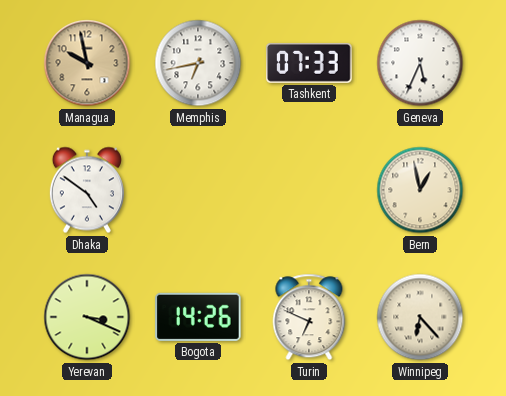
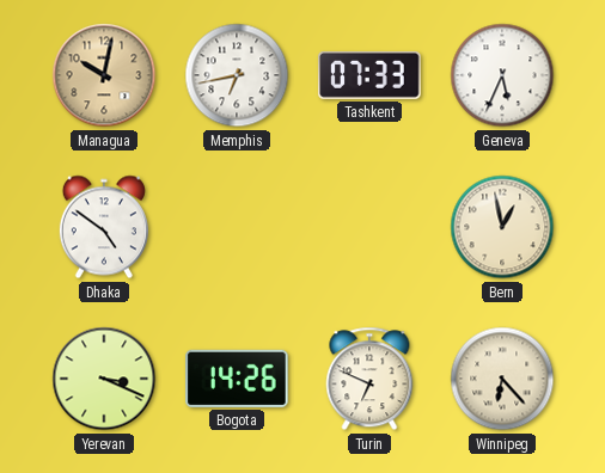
Managua: 9:58 -> 10:02
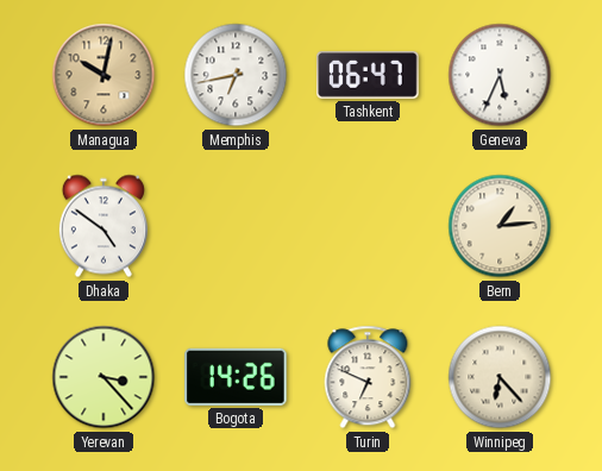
Tashkent: 07:33 -> 06:47
Bern: 12:58 -> 1:14
Yerevan: 3:19 -> 3:23
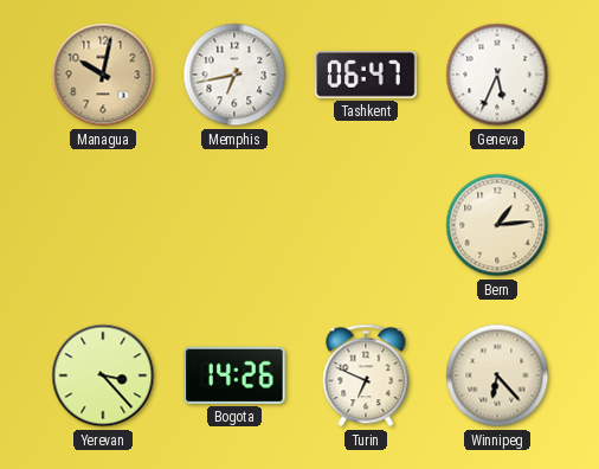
Dhaka: 4:51 -> none
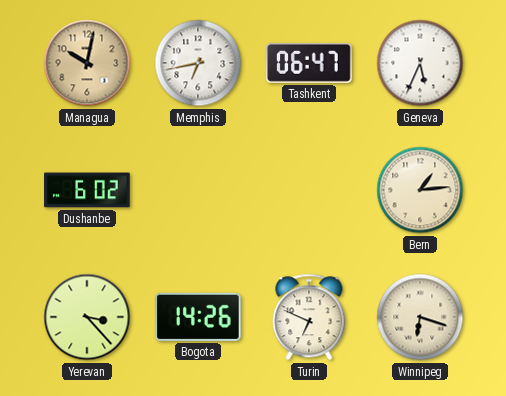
Dushanbe: none -> 6:02
Winnipeg: 6:23 -> 6:18
